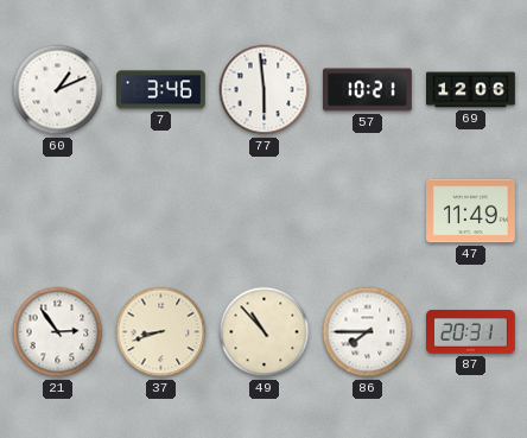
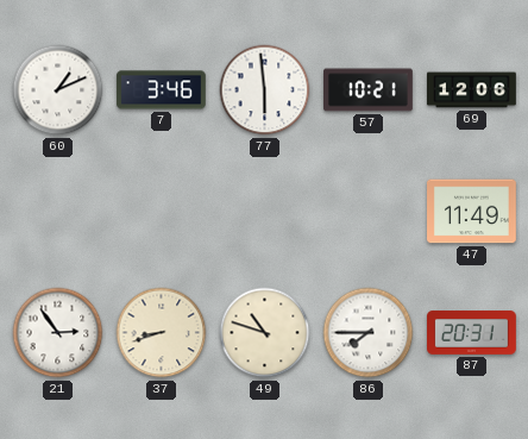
49: 10:53 -> 10:48
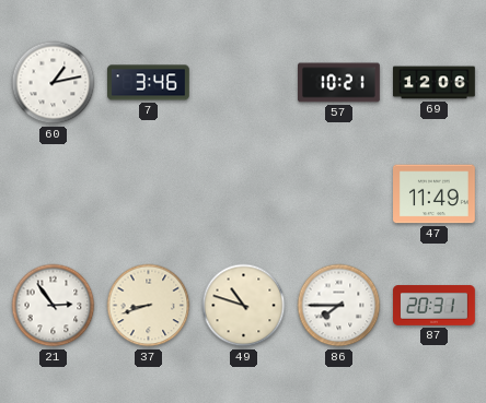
60: 1:11 -> 1:13
77: 5:59 -> none
